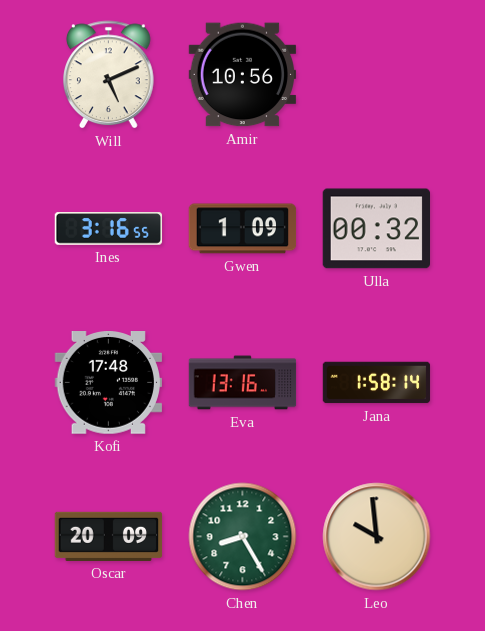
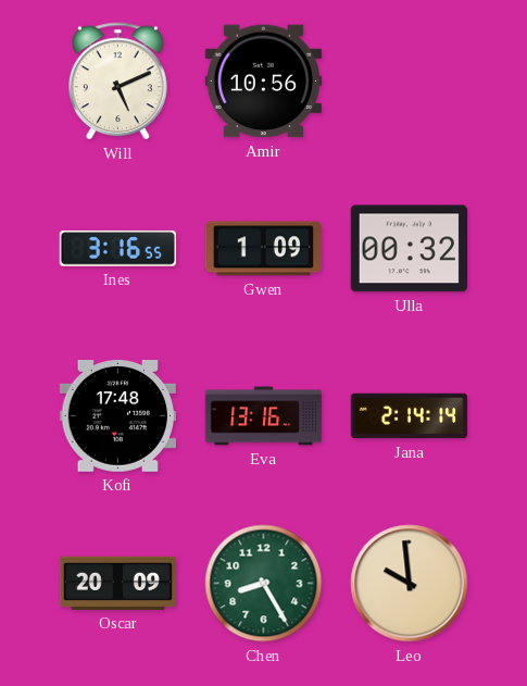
Jana: 1:58 -> 2:14
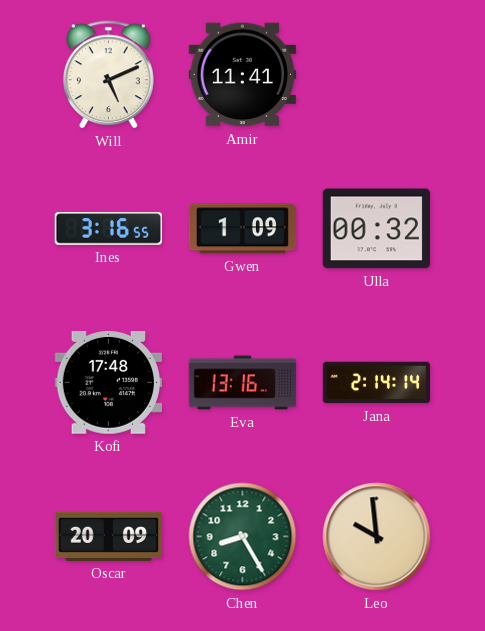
Amir: 10:56 -> 11:41
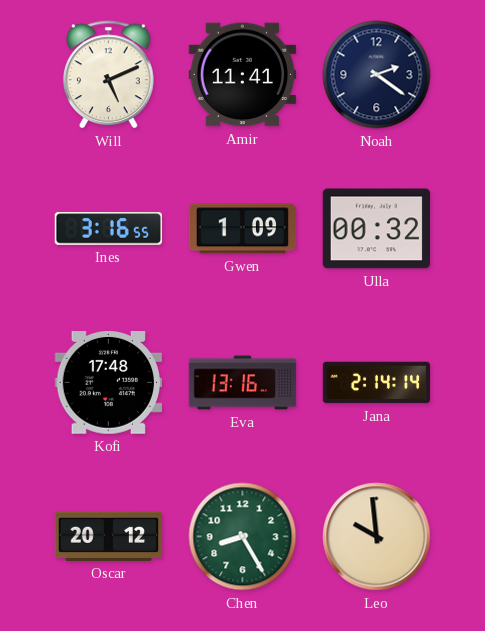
Noah: none -> 2:21
Oscar: 20:09 -> 20:12
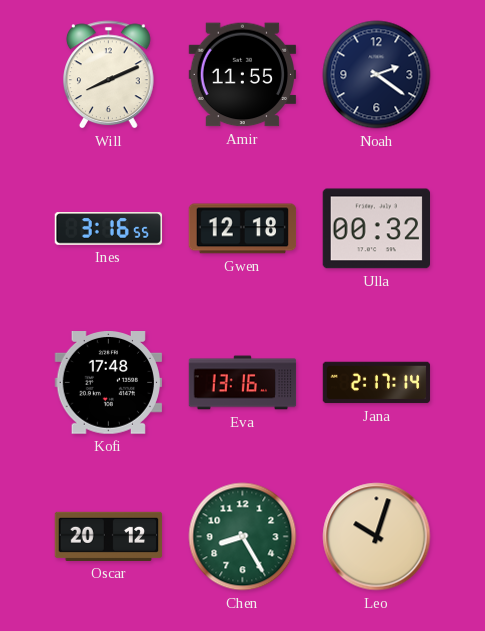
Will: 5:11 -> 8:11
Amir: 11:41 -> 11:55
Gwen: 1:09 -> 12:18
Jana: 2:14 -> 2:17
Leo: 9:59 -> 10:03
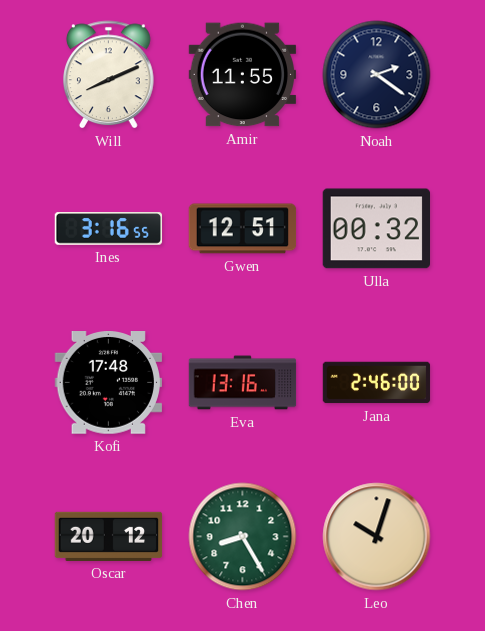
Gwen: 12:18 -> 12:51
Jana: 2:17 -> 2:46
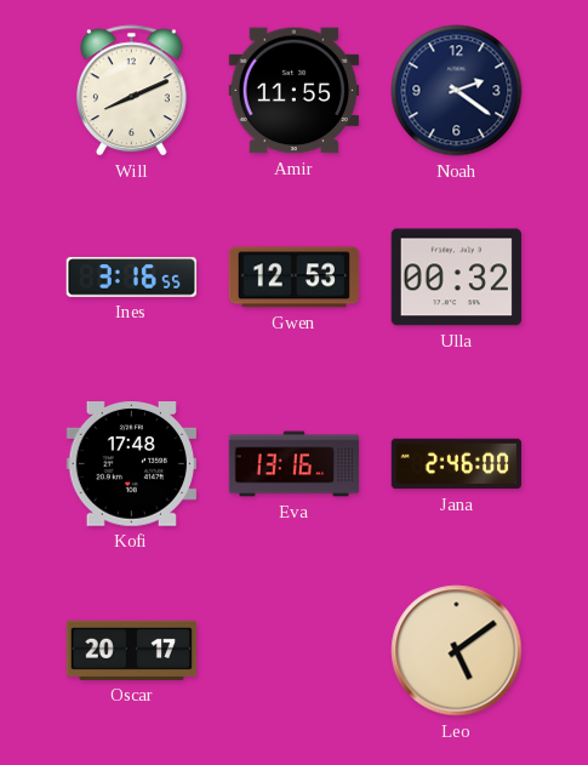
Gwen: 12:51 -> 12:53
Oscar: 20:12 -> 20:17
Chen: 8:25 -> none
Leo: 10:03 -> 5:09
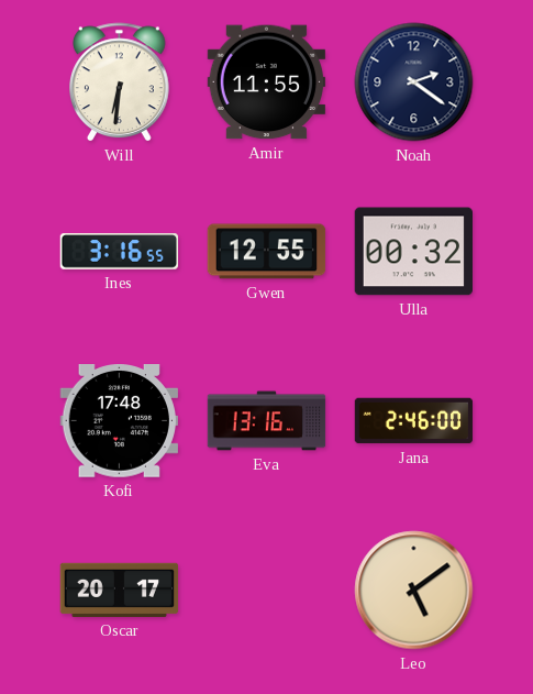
Will: 8:11 -> 6:31
Gwen: 12:53 -> 12:55
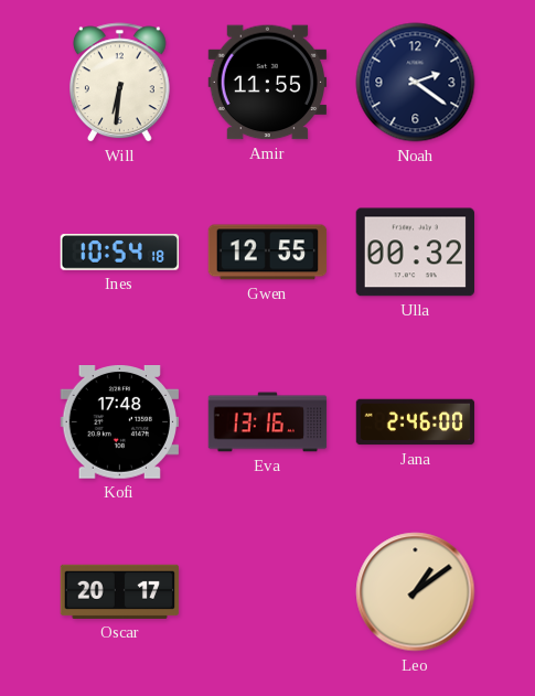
Ines: 3:16 -> 10:54
Leo: 5:09 -> 1:09
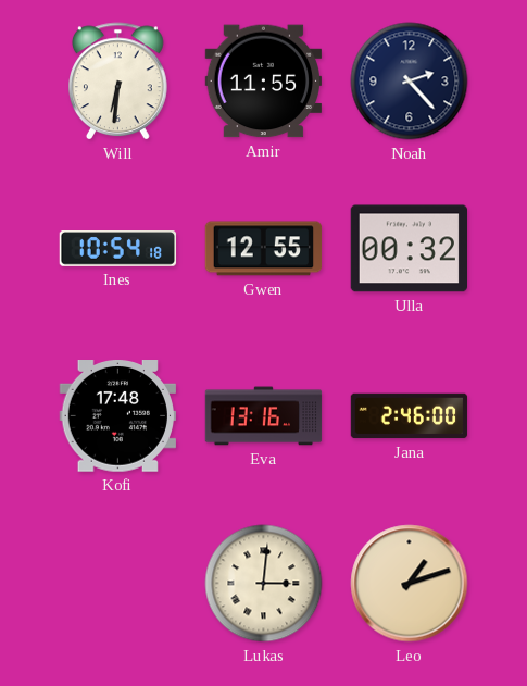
Noah: 2:21 -> 2:23
Oscar: 20:17 -> none
Lukas: none -> 3:01
Leo: 1:09 -> 1:12
